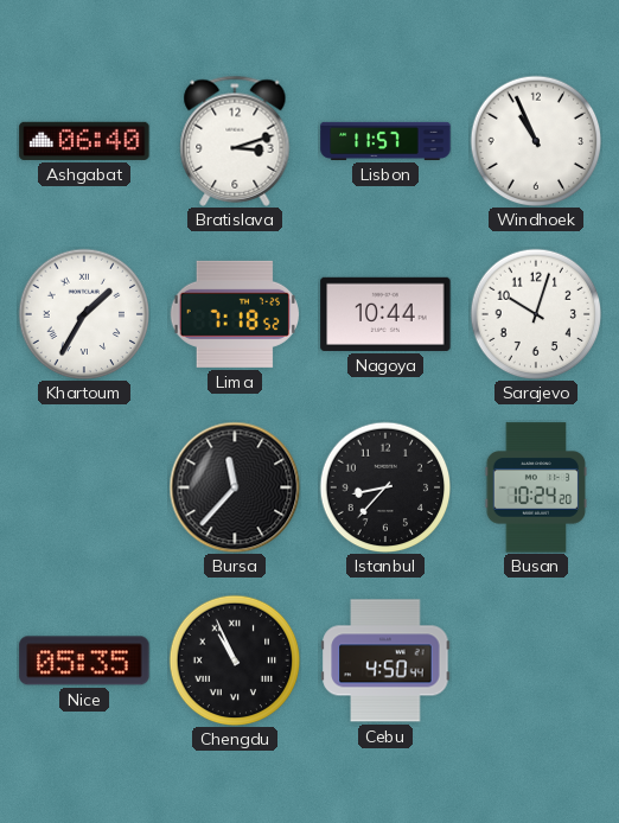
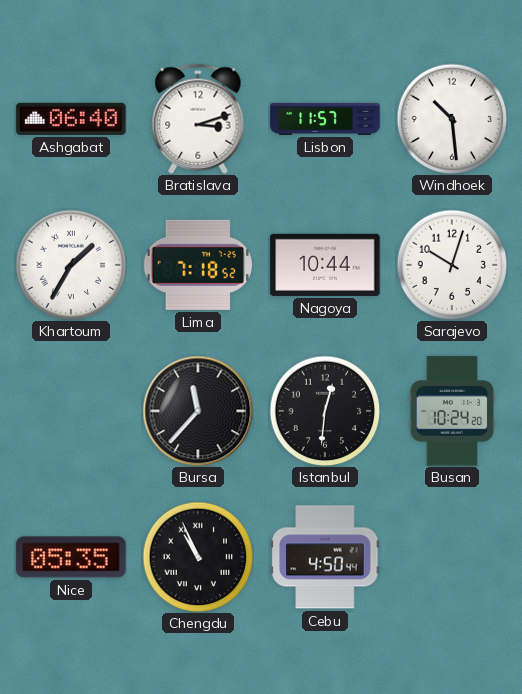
Windhoek: 10:56 -> 10:29
Istanbul: 8:37 -> 12:31
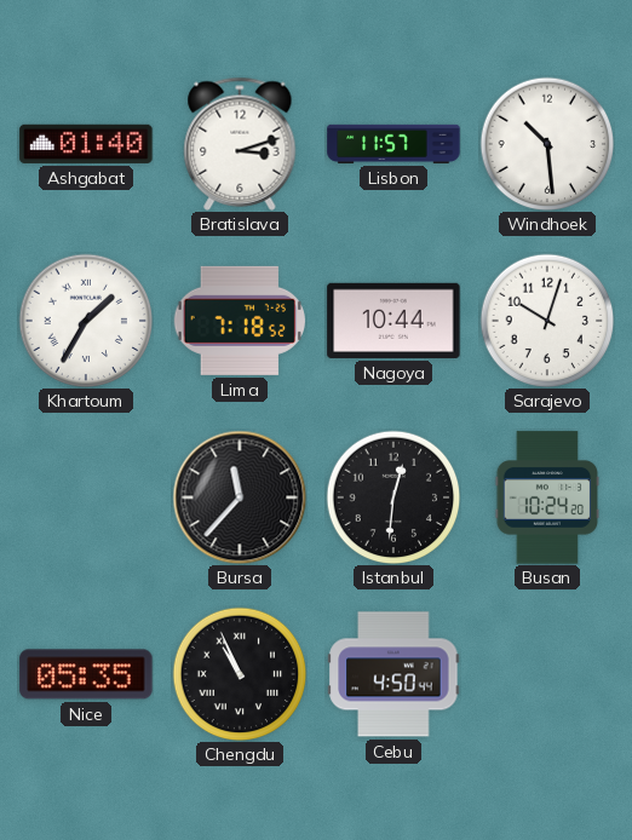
Ashgabat: 06:40 -> 01:40
